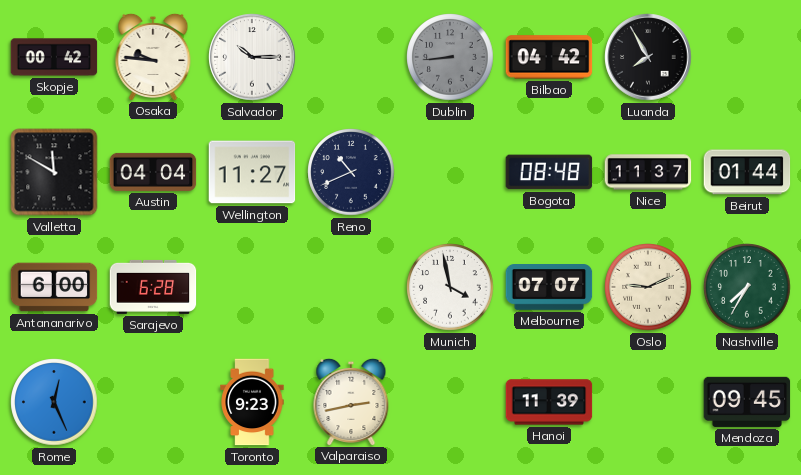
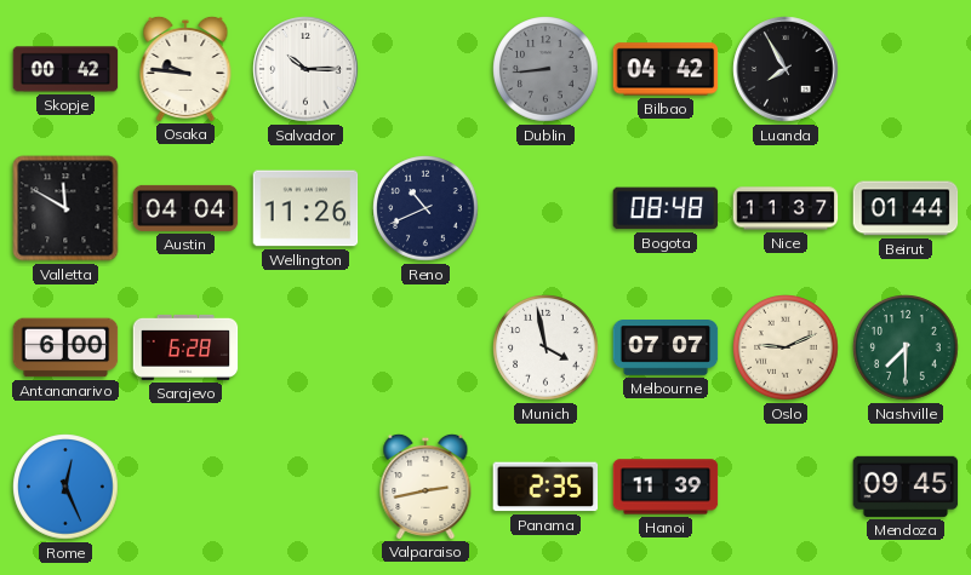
Wellington: 11:27 -> 11:26
Nashville: 7:35 -> 7:30
Toronto: 9:23 -> none
Panama: none -> 2:35
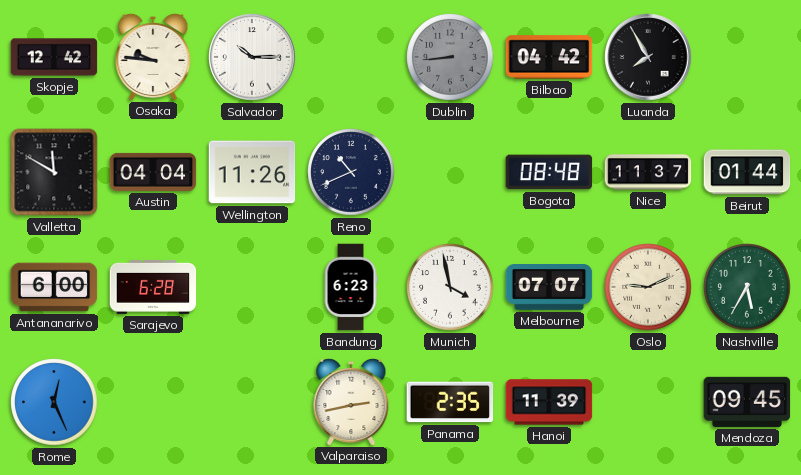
Skopje: 00:42 -> 12:42
Bandung: none -> 6:23
Nashville: 7:30 -> 5:35
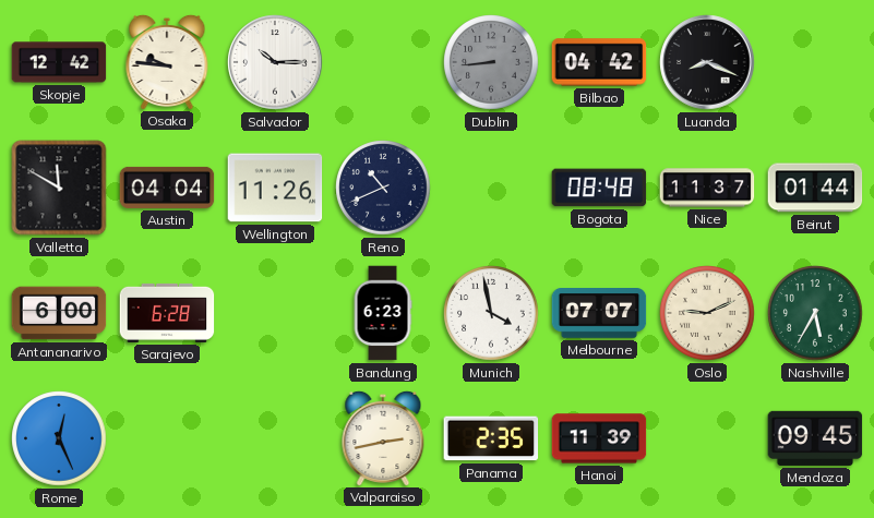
Luanda: 7:55 -> 8:19
